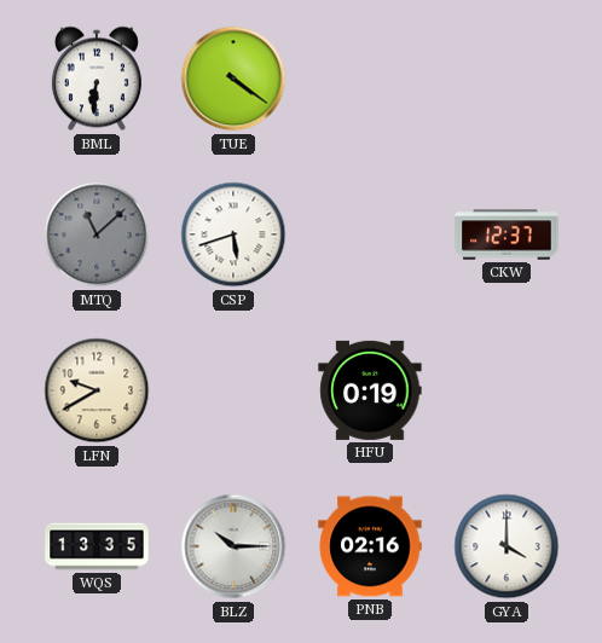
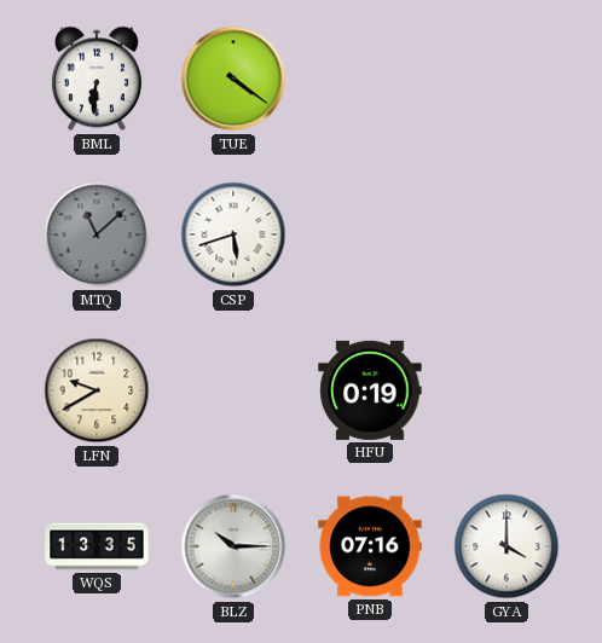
CKW: 12:37 -> none
PNB: 02:16 -> 07:16
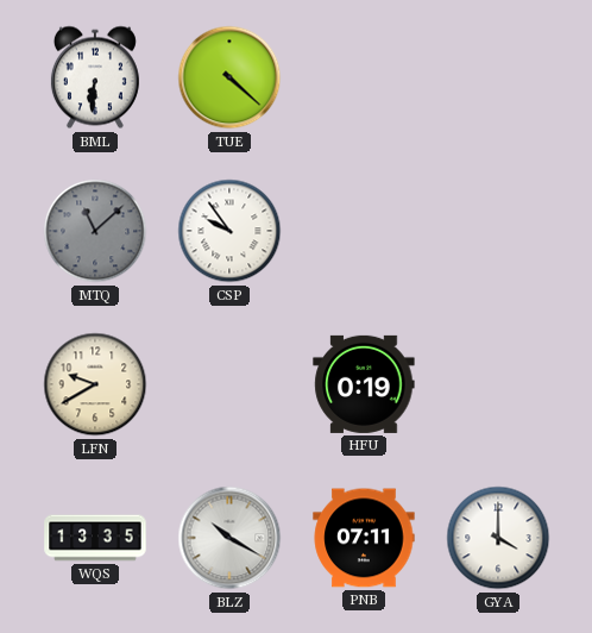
TUE: 4:21 -> 4:22
CSP: 5:42 -> 9:54
BLZ: 10:15 -> 10:20
PNB: 07:16 -> 07:11
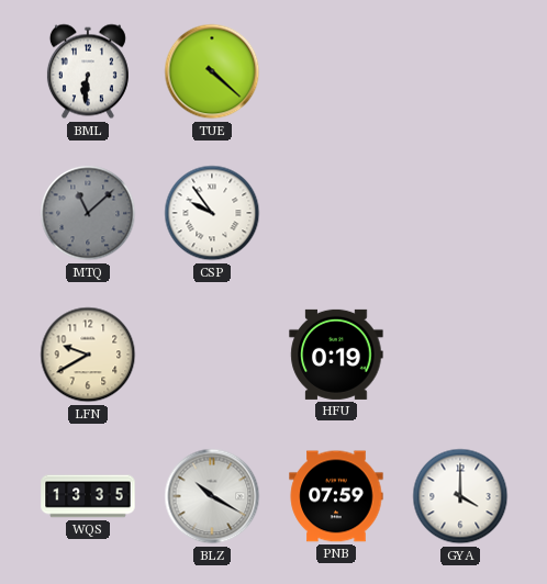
PNB: 07:11 -> 07:59
